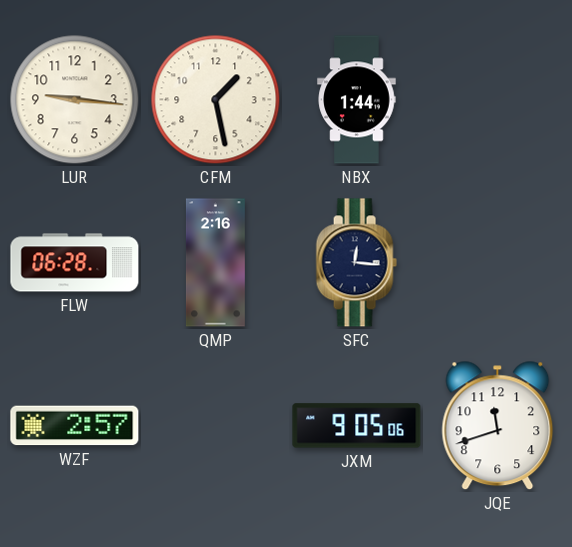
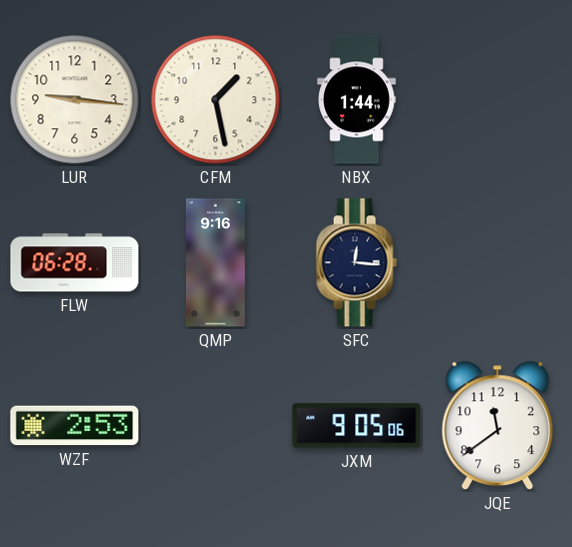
QMP: 2:16 -> 9:16
WZF: 2:57 -> 2:53
JQE: 11:42 -> 11:39
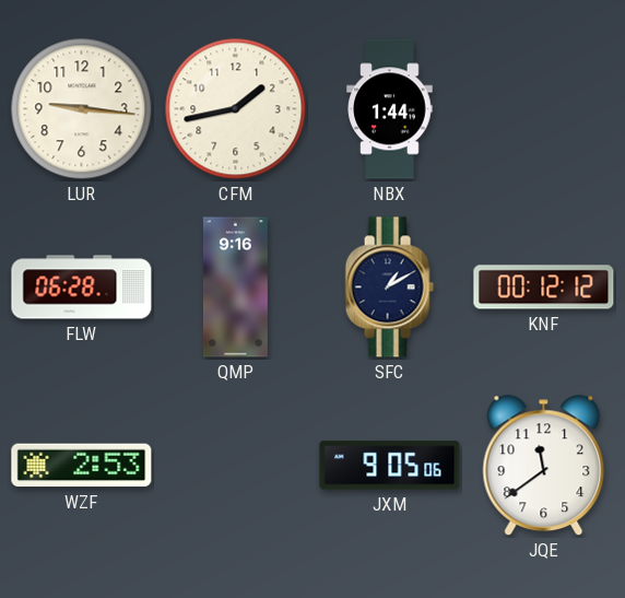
CFM: 1:28 -> 1:43
SFC: 12:16 -> 1:10
KNF: none -> 00:12
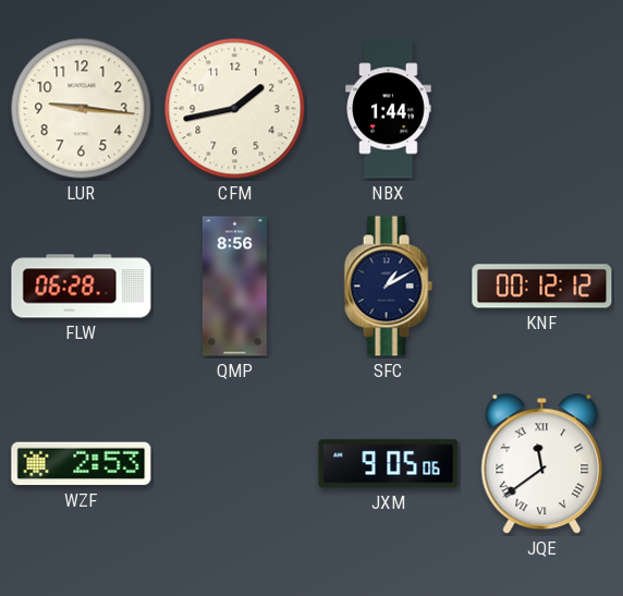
QMP: 9:16 -> 8:56
JQE numerals: Arabic -> Roman
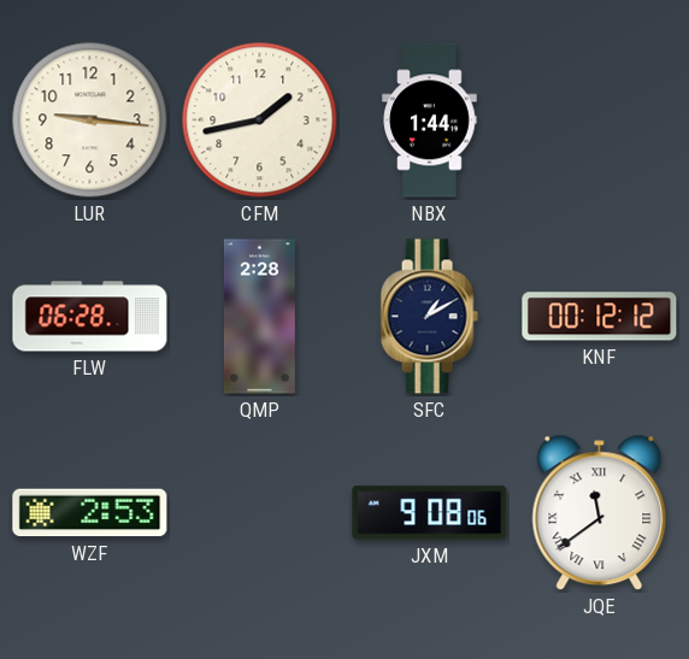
QMP: 8:56 -> 2:28
JXM: 9:05 -> 9:08
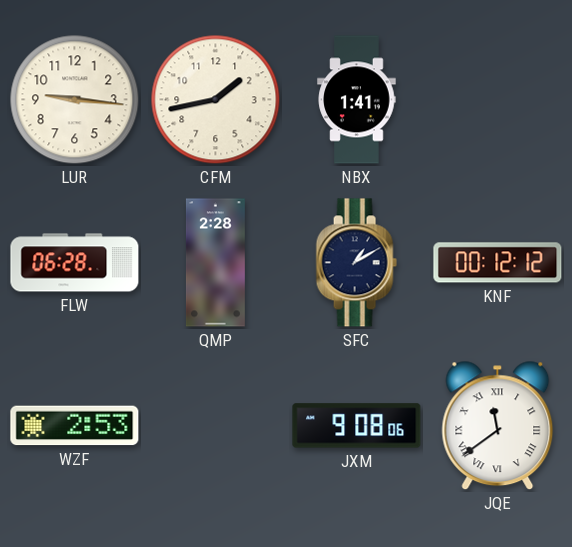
NBX: 1:44 -> 1:41
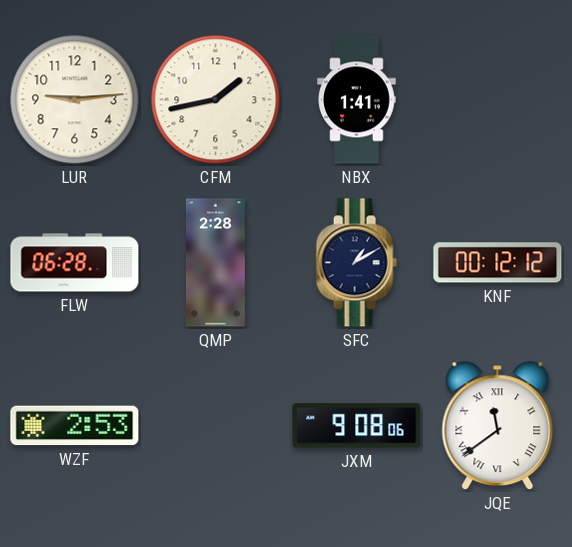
LUR: 9:16 -> 9:14
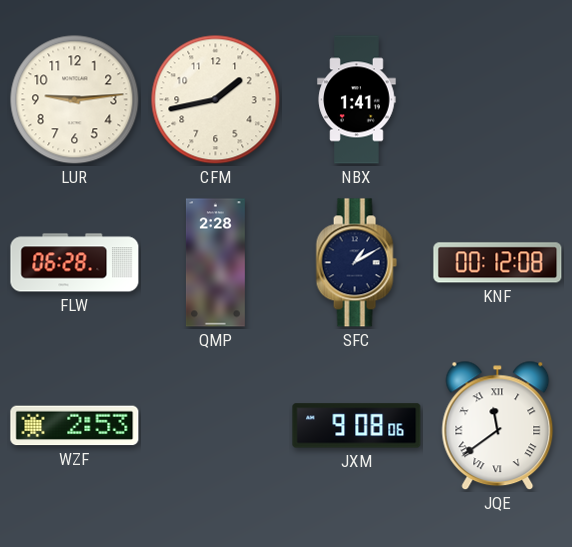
KNF: 00:12:12 -> 00:12:08
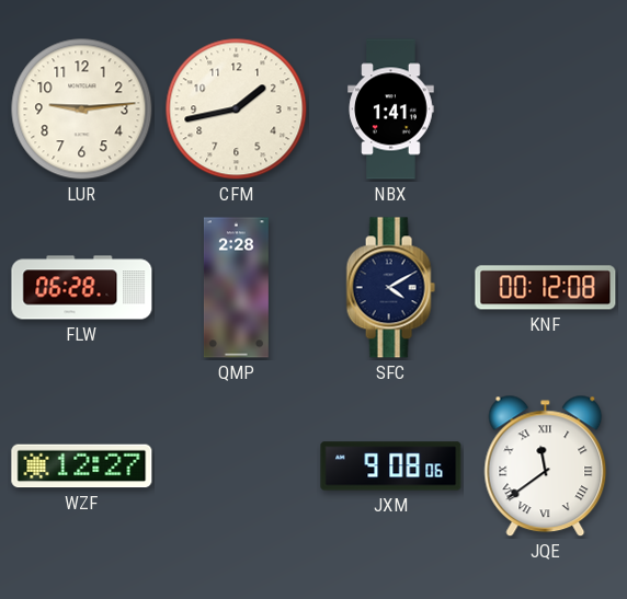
SFC: 1:10 -> 4:10
WZF: 2:53 -> 12:27
